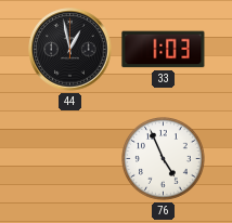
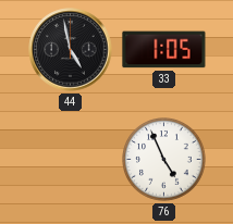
44: 12:58 -> 4:58
33: 1:03 -> 1:05
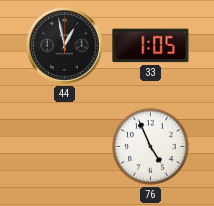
44: 4:58 -> 12:58
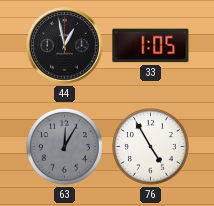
63: none -> 12:05
76: 4:56 -> 4:55
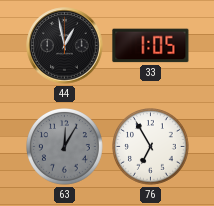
76: 4:55 -> 6:55
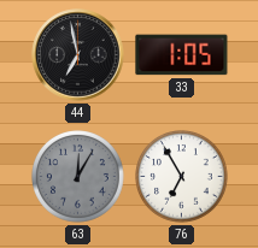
44: 12:58 -> 6:58
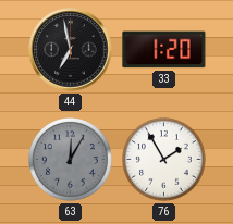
33: 1:05 -> 1:20
76: 6:55 -> 1:55
